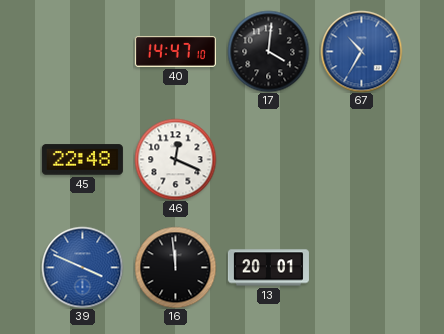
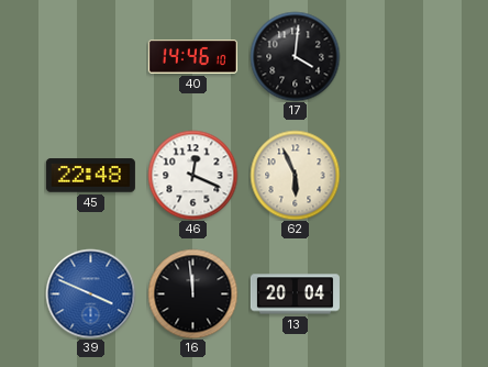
40: 14:47 -> 14:46
67: 10:35 -> none
62: none -> 5:56
13: 20:01 -> 20:04
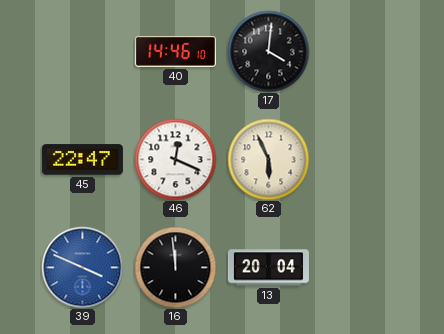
45: 22:48 -> 22:47
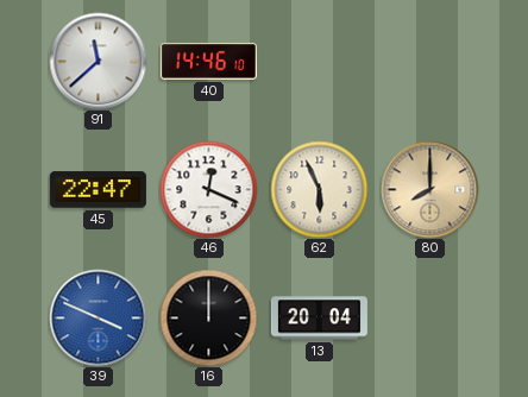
91: none -> 11:38
17: 4:01 -> none
80: none -> 8:00
16: 11:59 -> 12:00
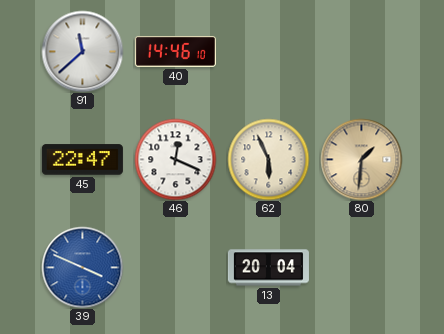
80: 8:00 -> 1:31
16: 12:00 -> none
